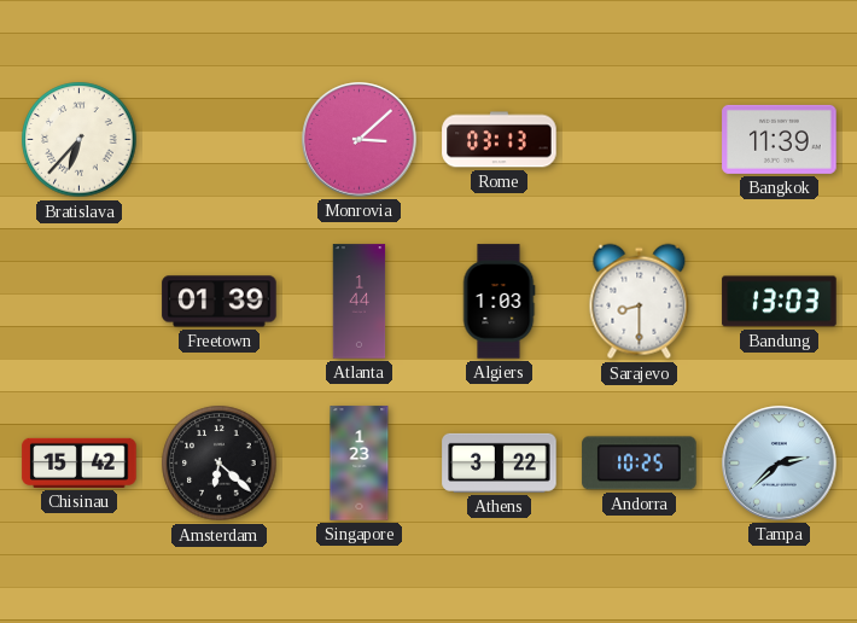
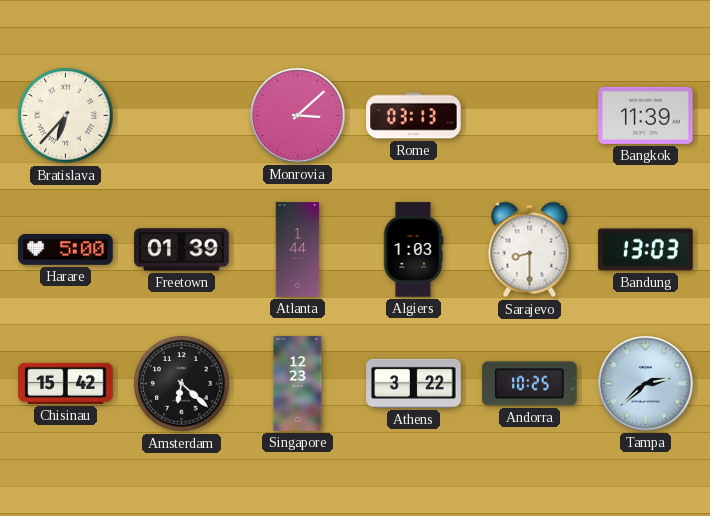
Harare: none -> 5:00
Singapore: 1:23 -> 12:23
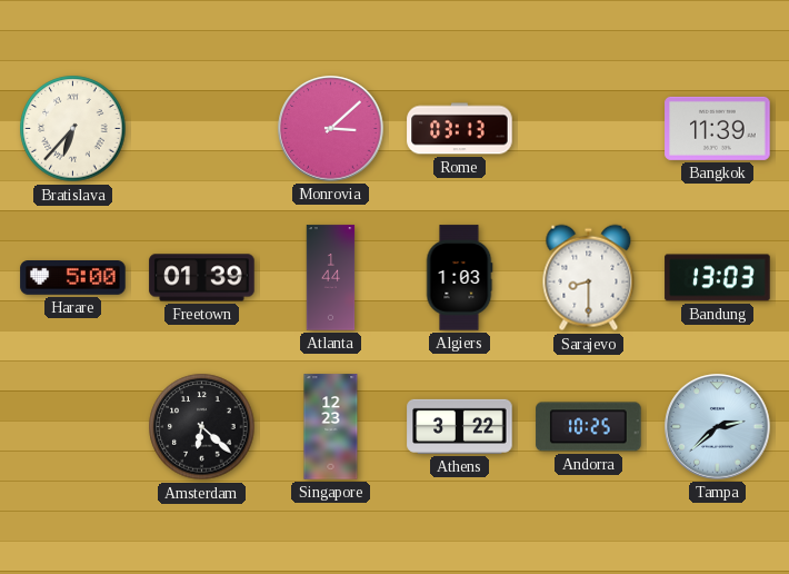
Chisinau: 15:42 -> none
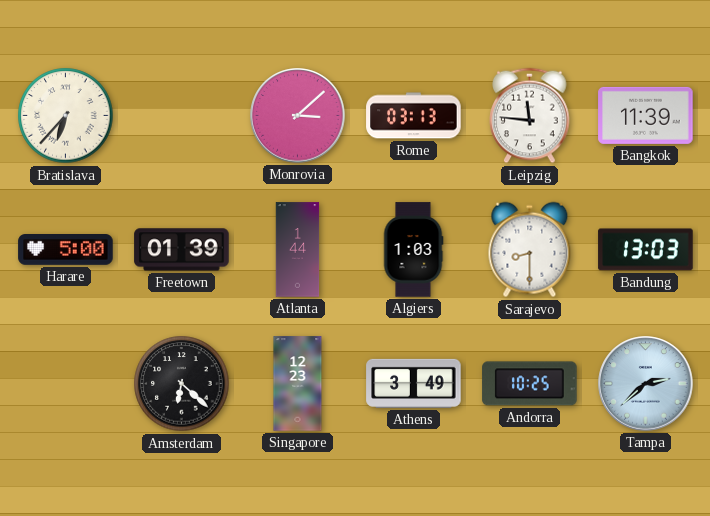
Leipzig: none -> 11:46
Athens: 3:22 -> 3:49
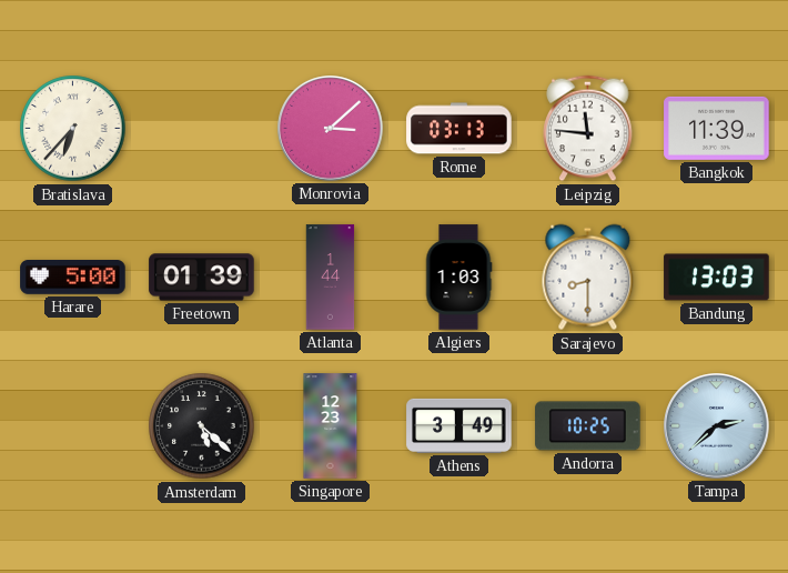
Amsterdam: 6:22 -> 5:22
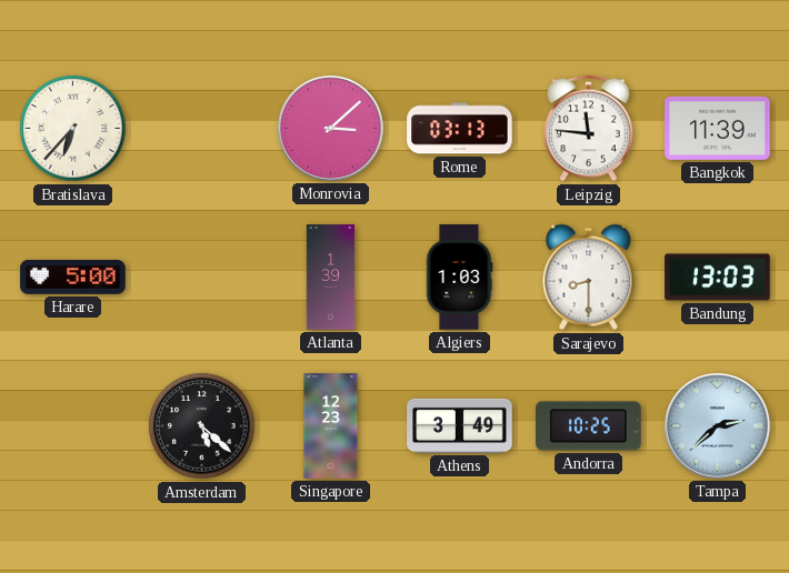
Freetown: 01:39 -> none
Atlanta: 1:44 -> 1:39
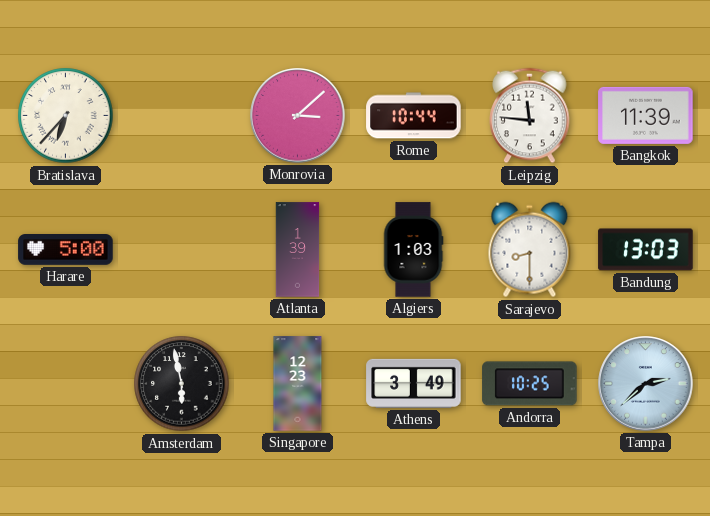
Rome: 03:13 -> 10:44
Amsterdam: 5:22 -> 5:58
